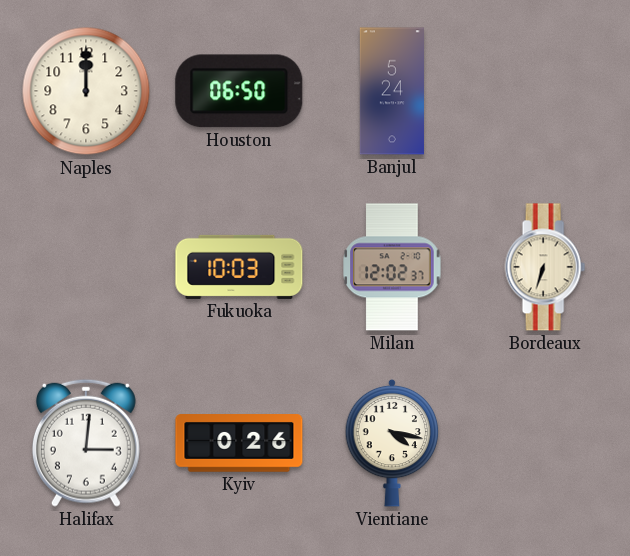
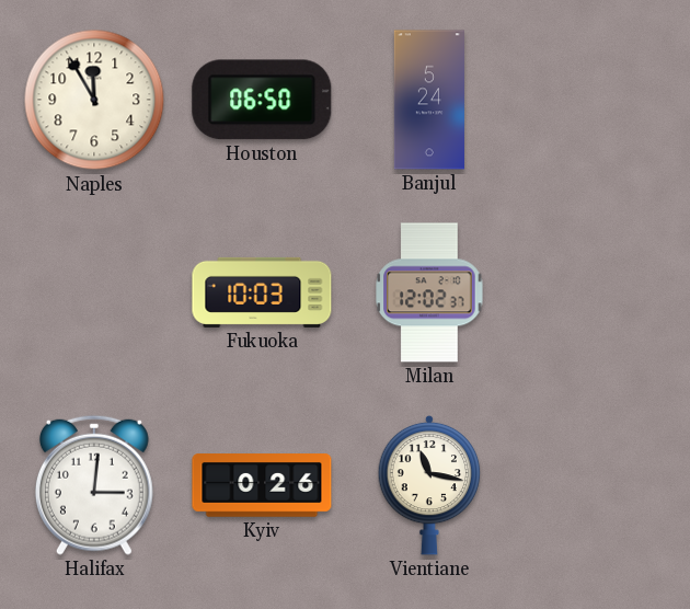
Naples: 12:00 -> 11:55
Bordeaux: 6:33 -> none
Vientiane: 4:17 -> 11:17
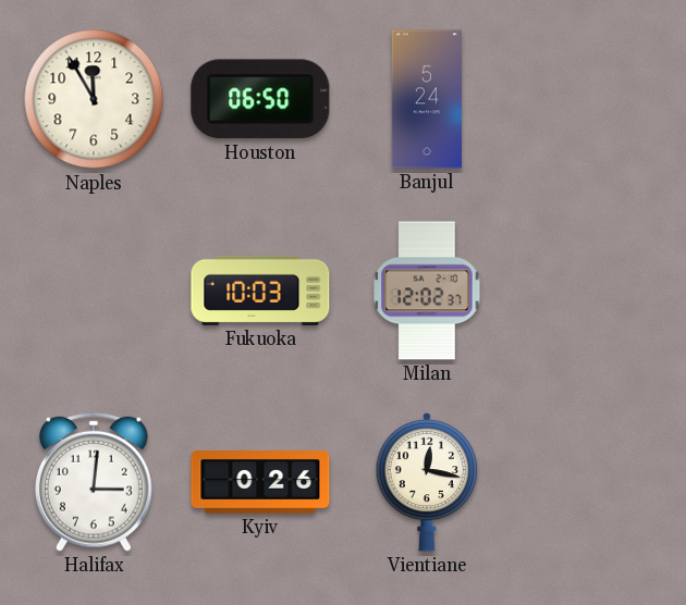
Vientiane: 11:17 -> 12:17
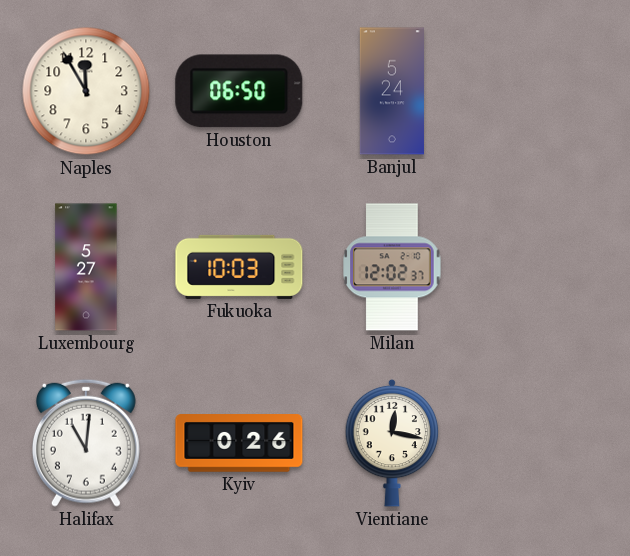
Luxembourg: none -> 5:27
Halifax: 3:01 -> 11:01
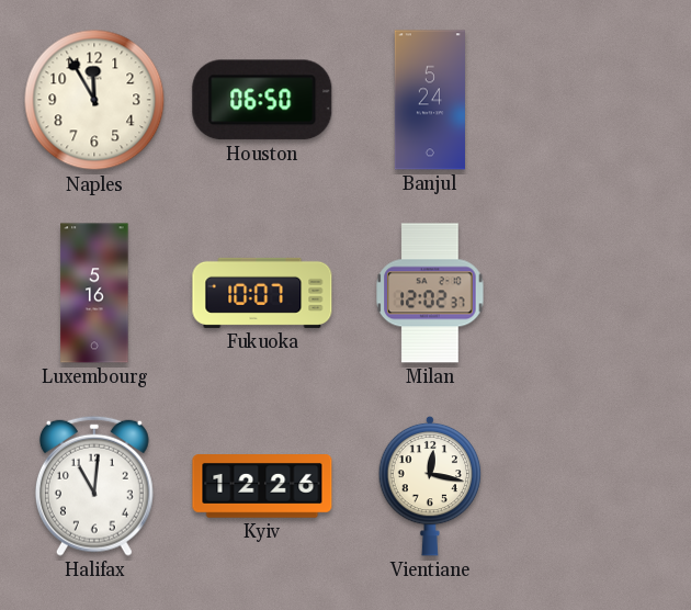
Luxembourg: 5:27 -> 5:16
Fukuoka: 10:03 -> 10:07
Kyiv: 0:26 -> 12:26
